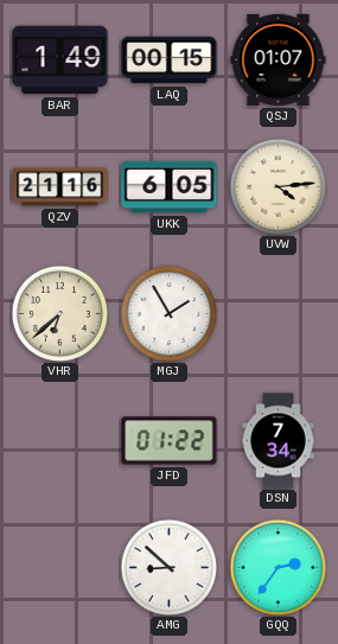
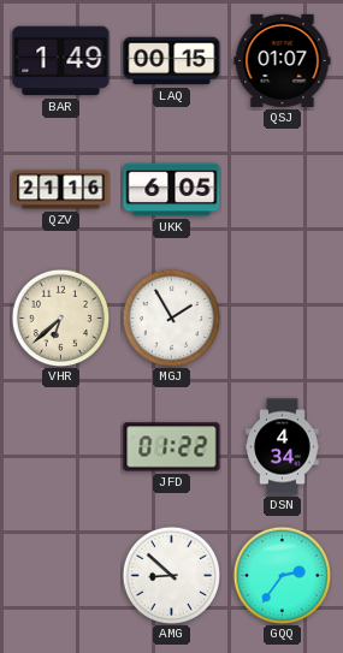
UVW: 4:14 -> none
DSN: 7:34 -> 4:34
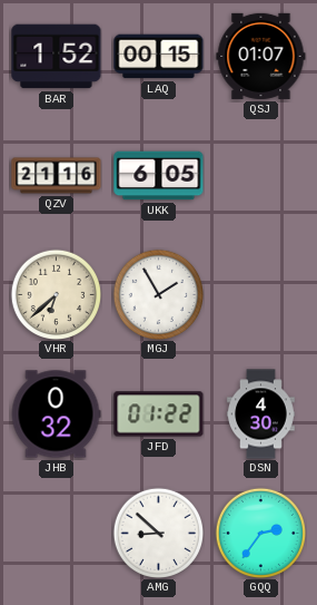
BAR: 1:49 -> 1:52
JHB: none -> 0:32
DSN: 4:34 -> 4:30
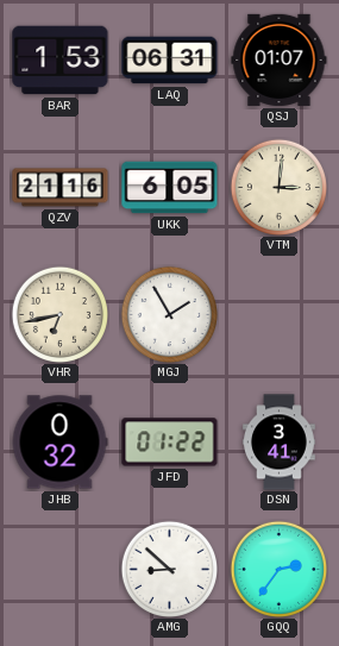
BAR: 1:52 -> 1:53
LAQ: 00:15 -> 06:31
VTM: none -> 3:01
VHR: 6:38 -> 6:43
DSN: 4:30 -> 3:41
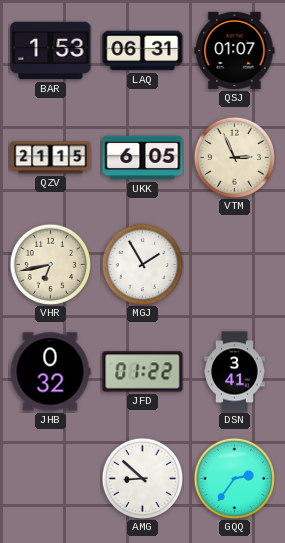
QZV: 21:16 -> 21:15
VTM: 3:01 -> 2:56
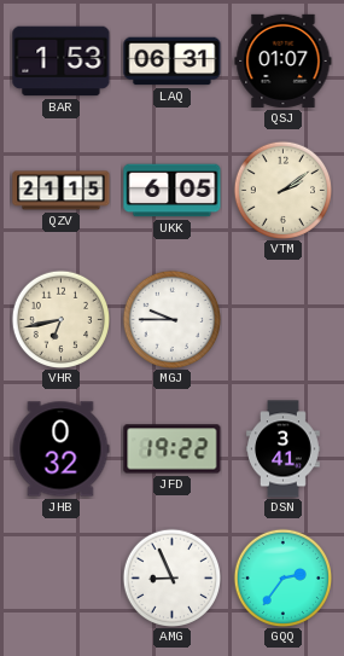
VTM: 2:56 -> 2:09
MGJ: 1:55 -> 9:45
JFD: 01:22 -> 19:22
AMG: 8:52 -> 8:56
